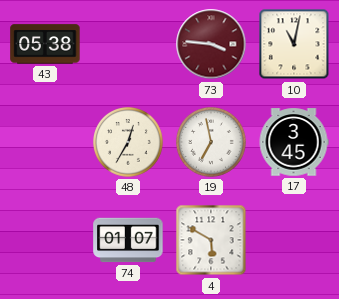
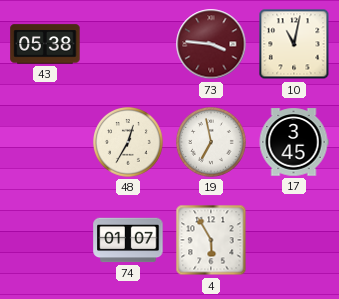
4: 5:50 -> 5:55
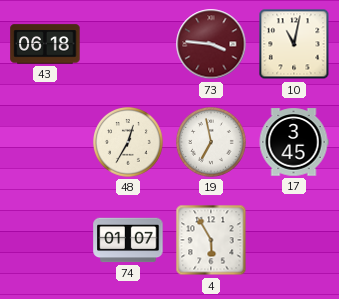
43: 05:38 -> 06:18
